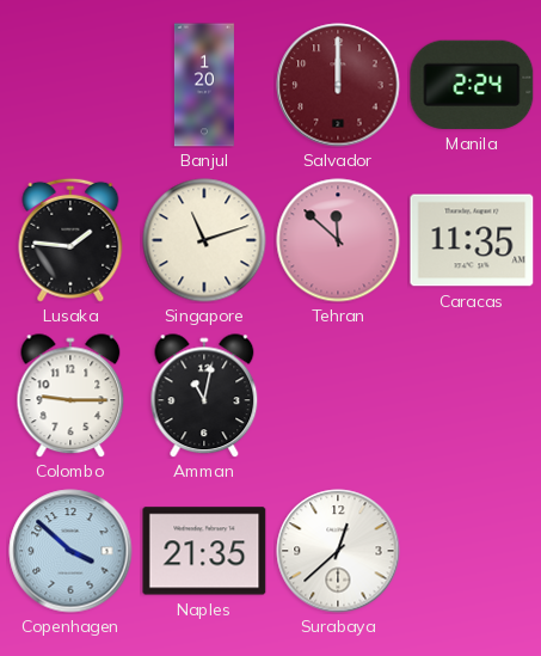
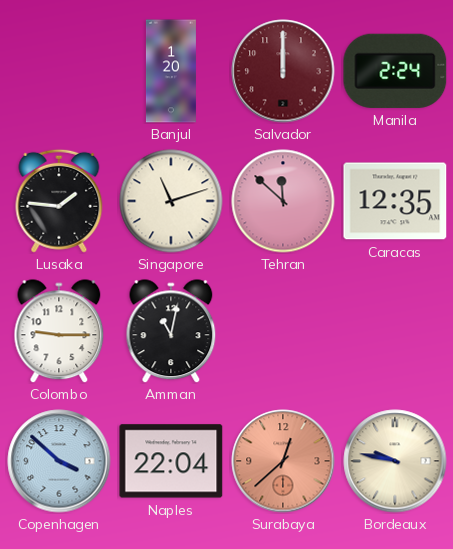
Caracas: 11:35 -> 12:35
Naples: 21:35 -> 22:04
Surabaya dial: white -> salmon
Bordeaux: none -> 9:47
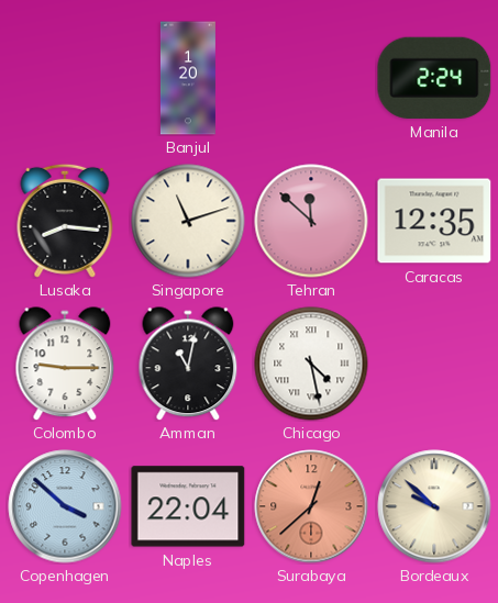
Salvador: 12:00 -> none
Lusaka: 1:46 -> 8:16
Chicago: none -> 4:28
Bordeaux: 9:47 -> 9:52
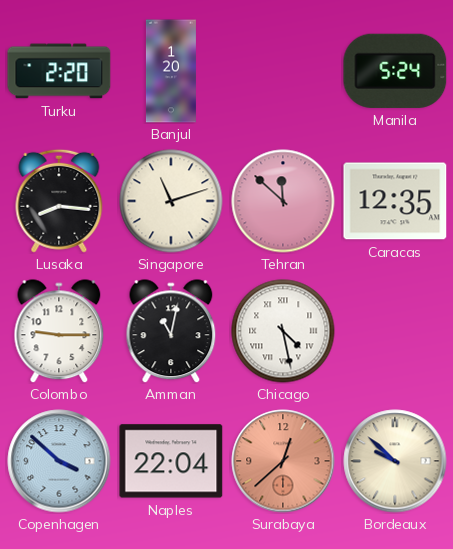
Turku: none -> 2:20
Manila: 2:24 -> 5:24
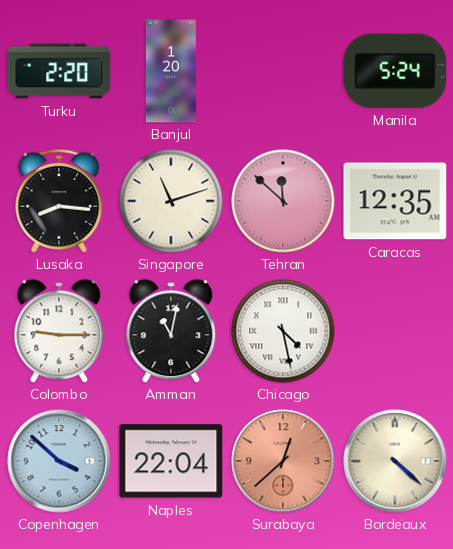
Bordeaux: 9:52 -> 4:22
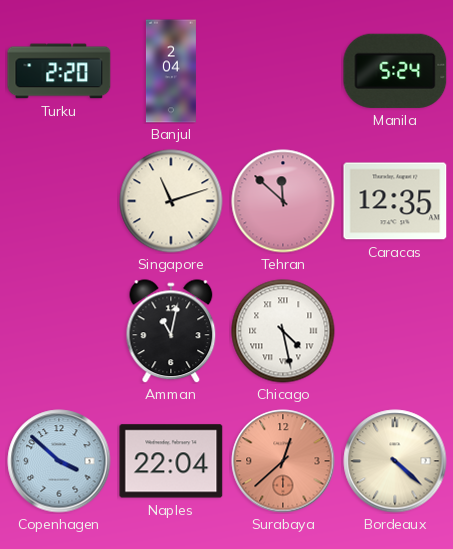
Banjul: 1:20 -> 2:04
Lusaka: 8:16 -> none
Colombo: 9:15 -> none
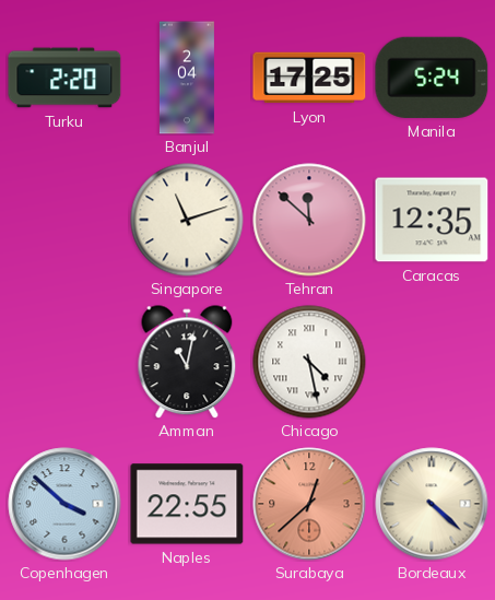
Lyon: none -> 17:25
Naples: 22:04 -> 22:55
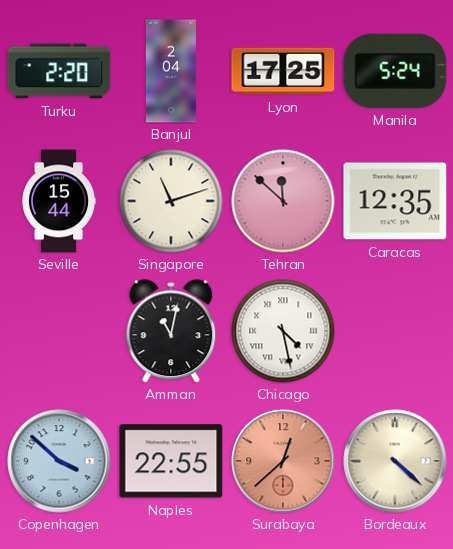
Seville: none -> 15:44
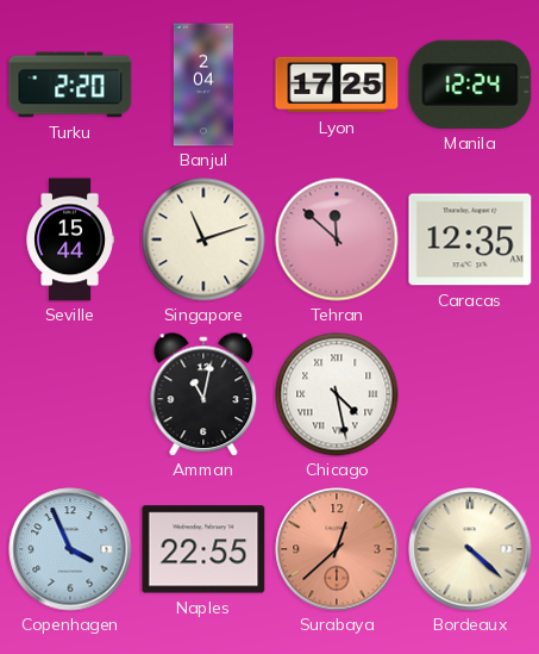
Manila: 5:24 -> 12:24
Copenhagen: 3:52 -> 3:56
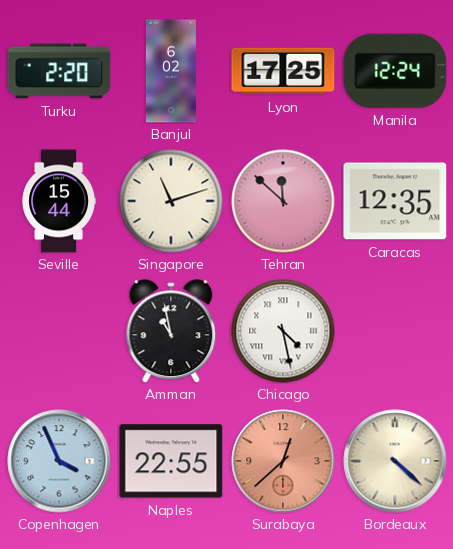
Banjul: 2:04 -> 6:02
Amman: 11:02 -> 10:58
